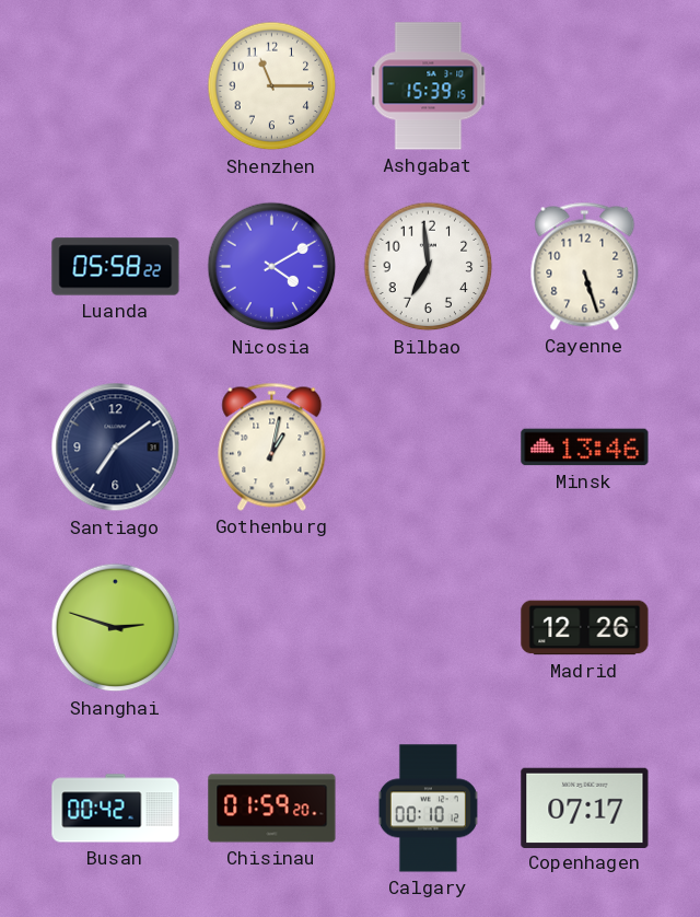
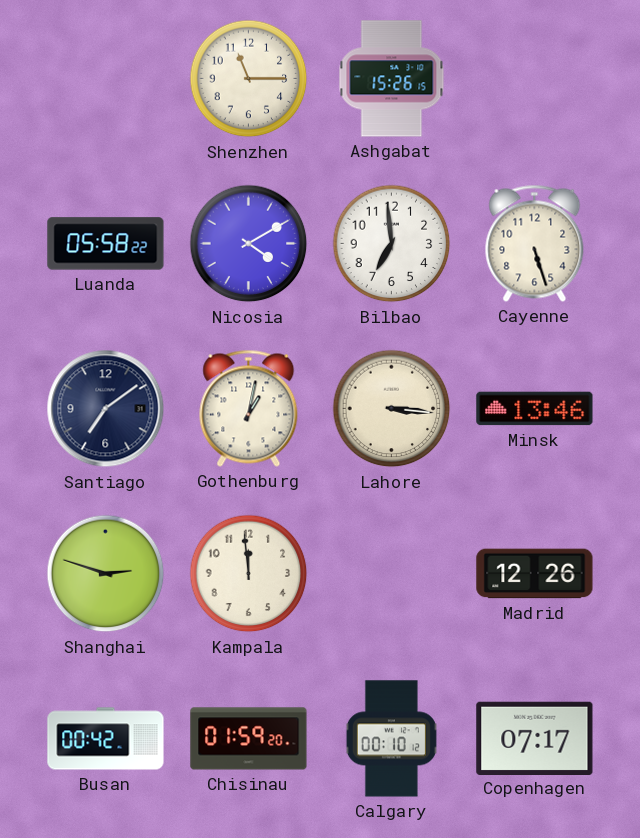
Ashgabat: 15:39 -> 15:26
Lahore: none -> 3:16
Kampala: none -> 11:59
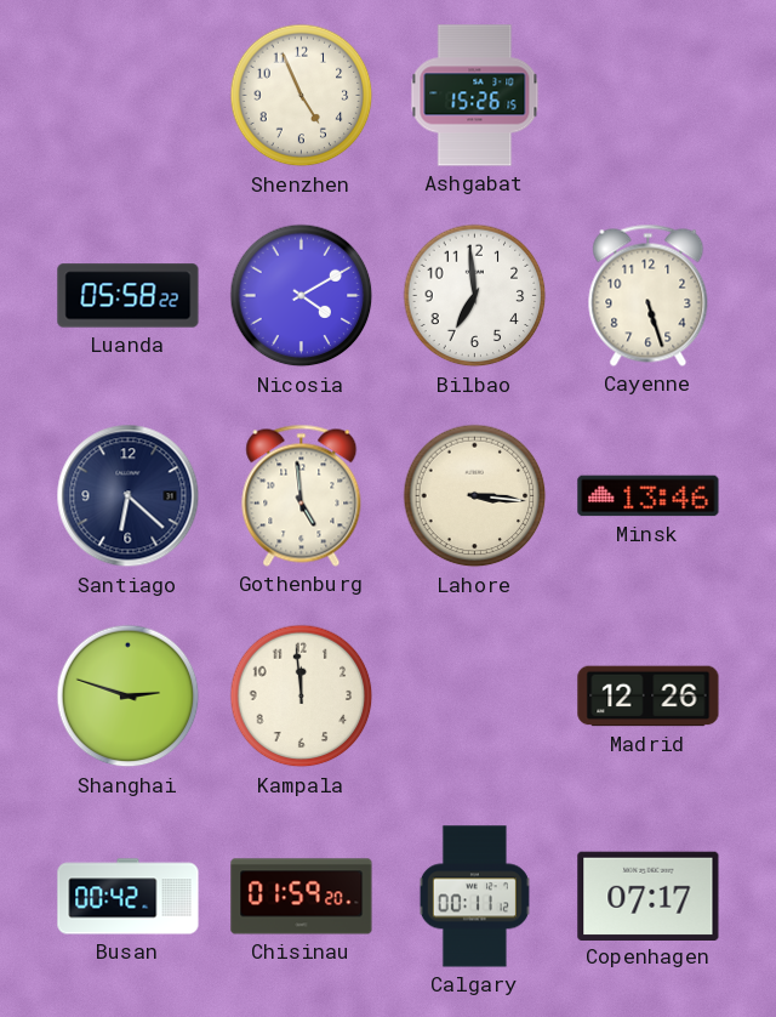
Shenzhen: 11:15 -> 4:56
Santiago: 7:09 -> 6:22
Gothenburg: 1:02 -> 4:59
Calgary: 00:10 -> 00:11
